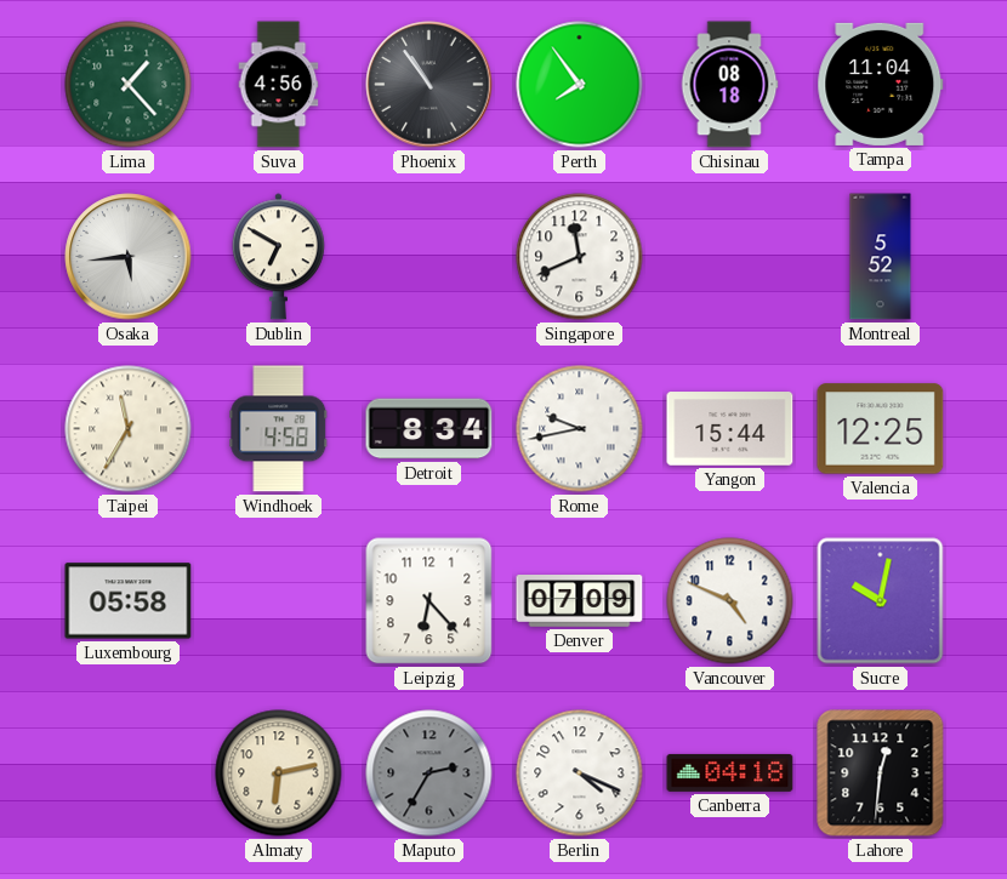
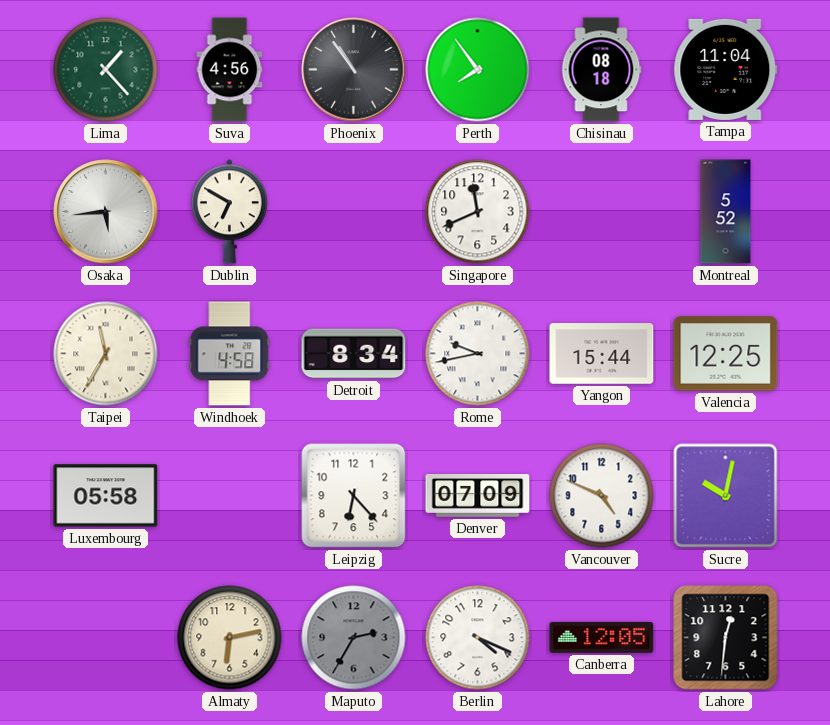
Canberra: 04:18 -> 12:05
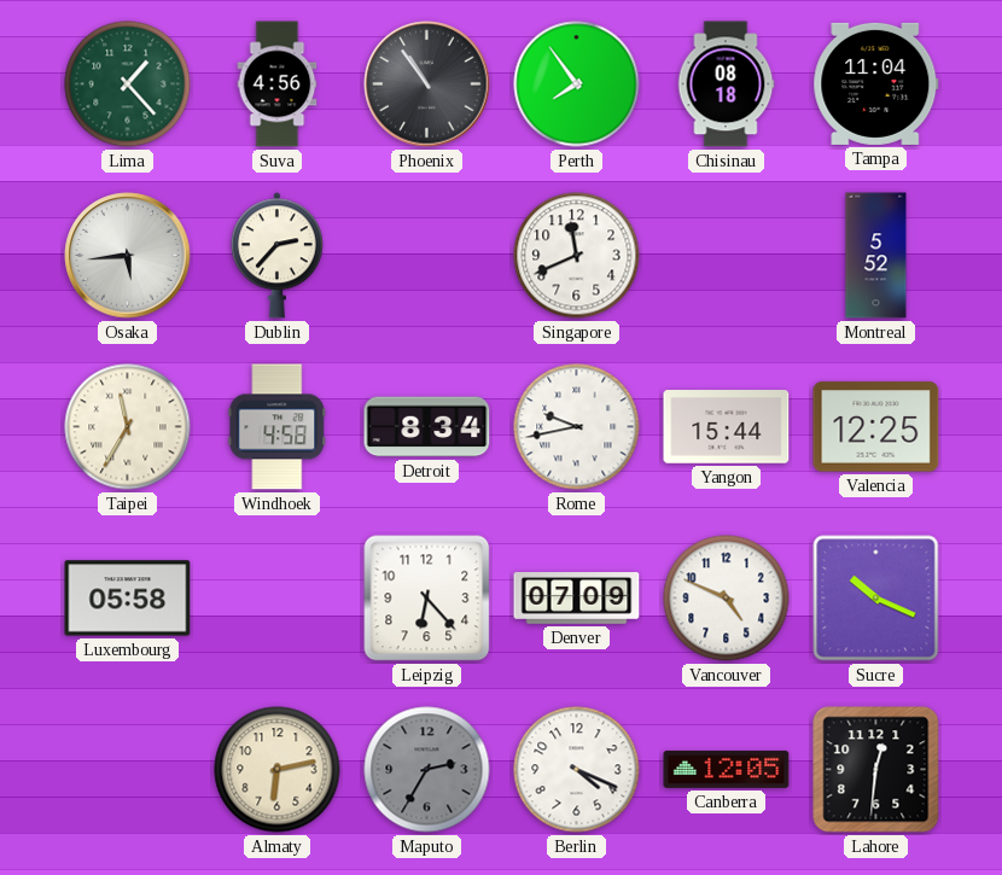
Dublin: 6:50 -> 2:37
Sucre: 10:02 -> 10:19
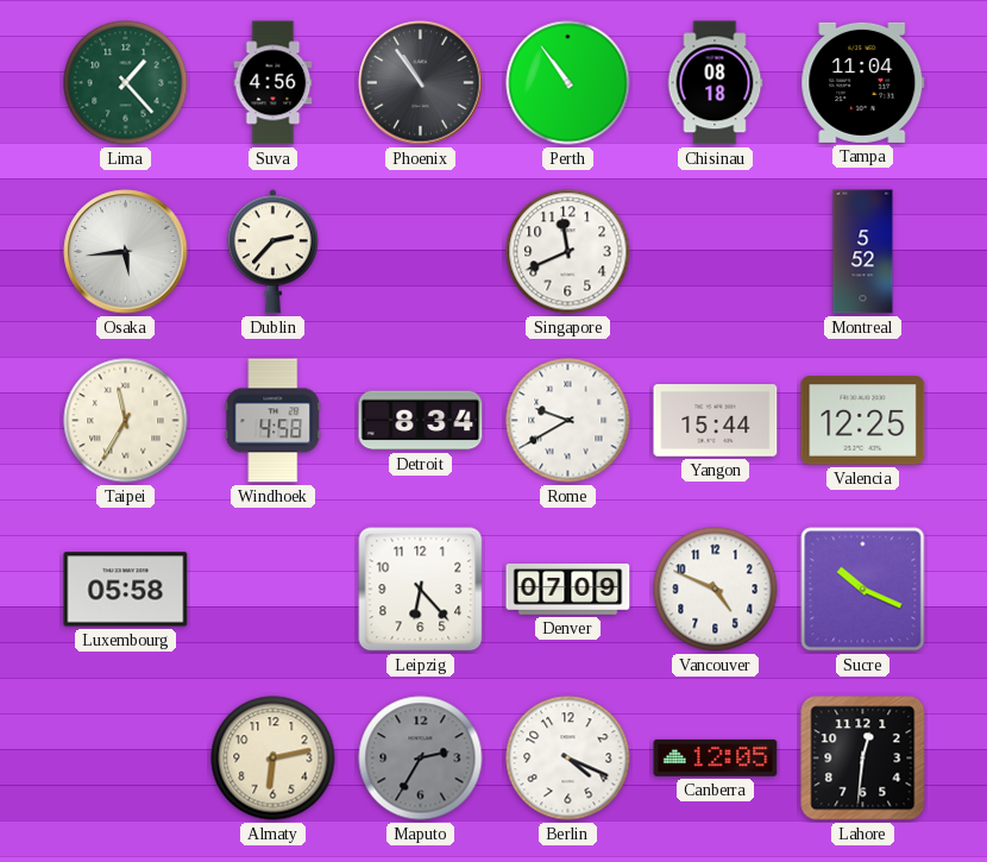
Perth: 7:54 -> 10:54
Rome: 9:43 -> 9:40
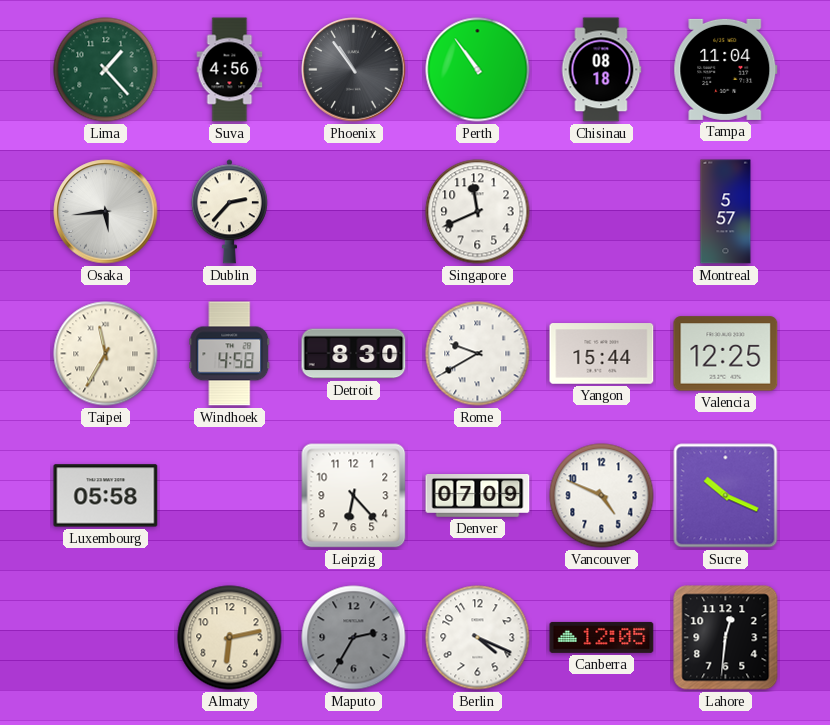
Montreal: 5:52 -> 5:57
Detroit: 8:34 -> 8:30
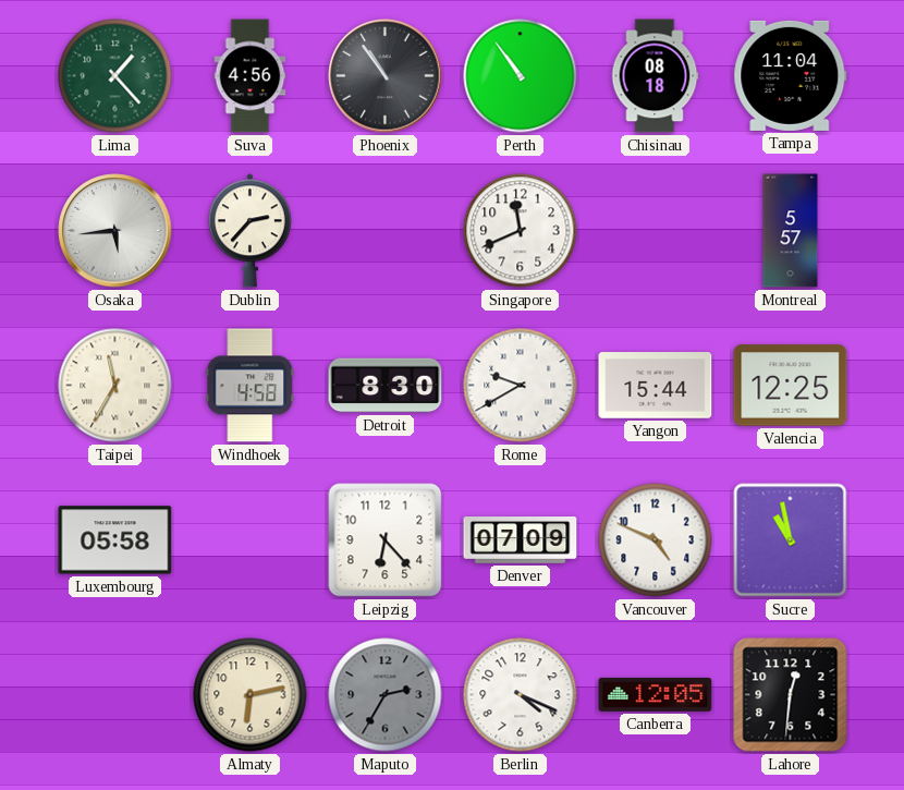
Sucre: 10:19 -> 10:58
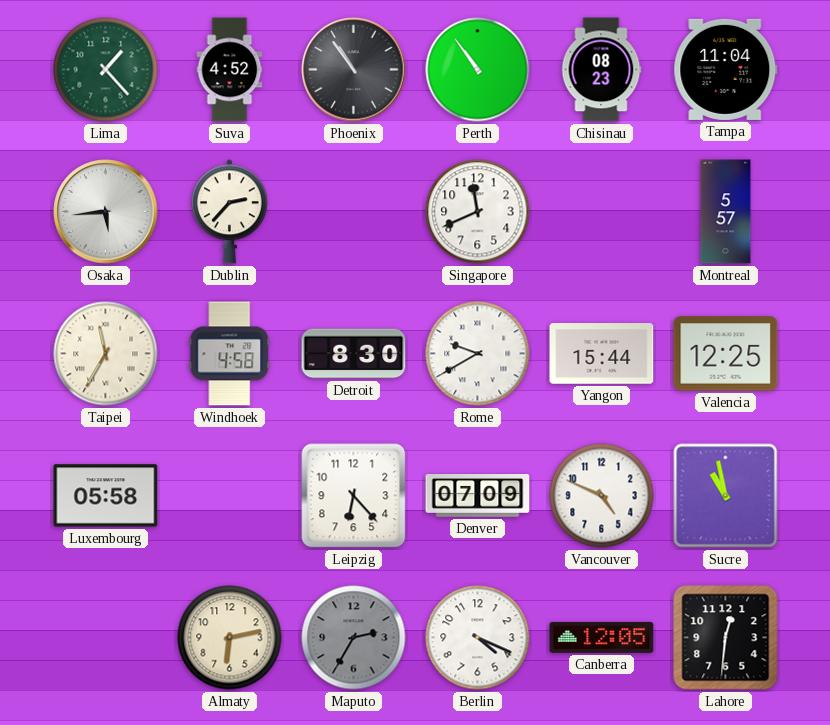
Suva: 4:56 -> 4:52
Chisinau: 08:18 -> 08:23
